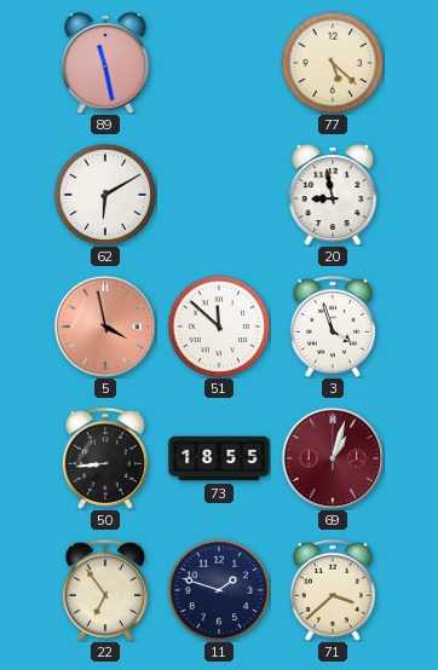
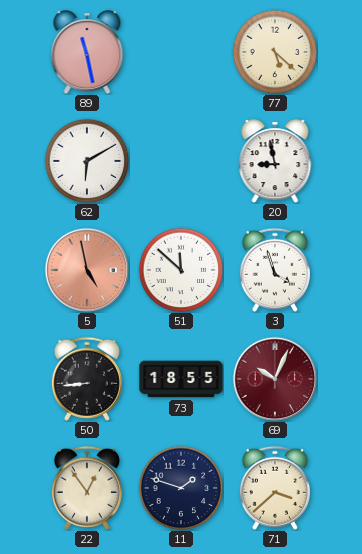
5: 3:58 -> 4:58
69: 1:03 -> 10:04
22: 6:54 -> 12:54
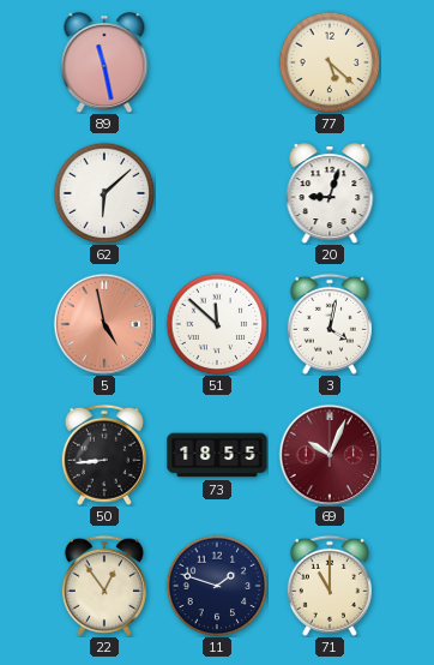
62: 6:10 -> 6:08
20: 8:58 -> 9:03
3: 3:57 -> 4:02
71: 3:38 -> 11:00
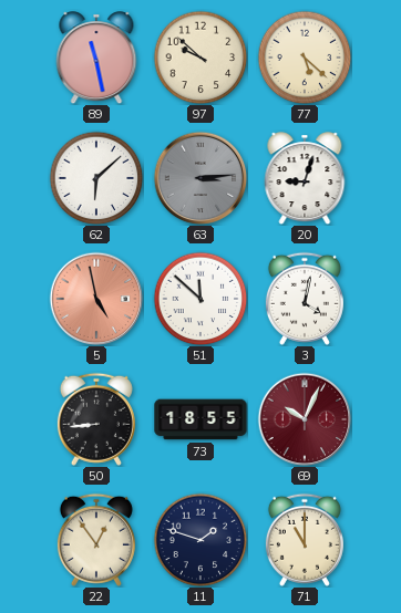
97: none -> 9:52
63: none -> 3:14
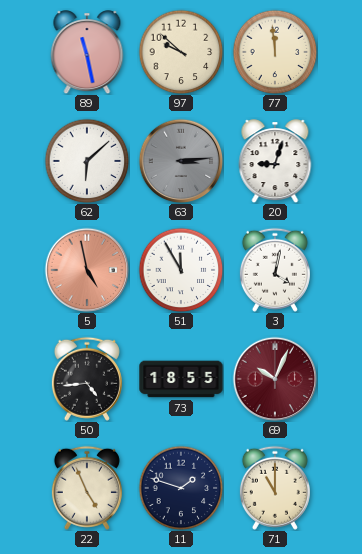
77: 5:22 -> 11:59
51: 11:52 -> 11:55
50: 8:44 -> 4:44
22: 12:54 -> 4:56
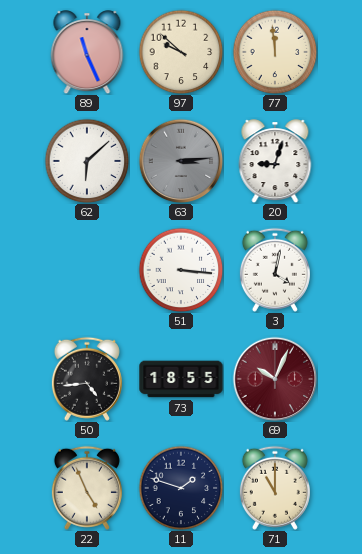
89: 11:28 -> 11:26
5: 4:58 -> none
51: 11:55 -> 3:16
